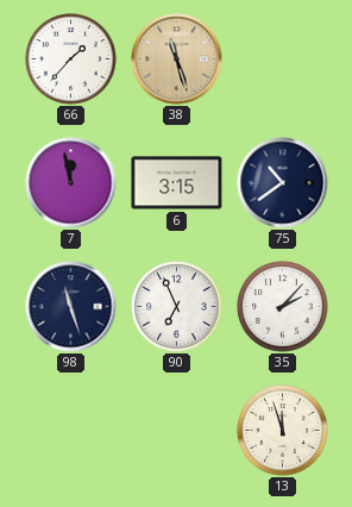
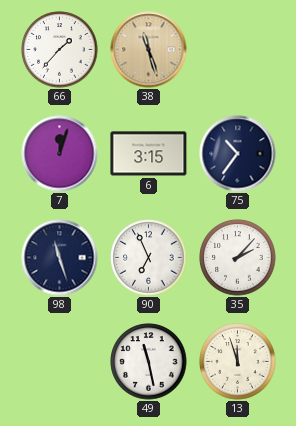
7: 11:58 -> 12:03
75: 10:39 -> 10:36
49: none -> 11:28
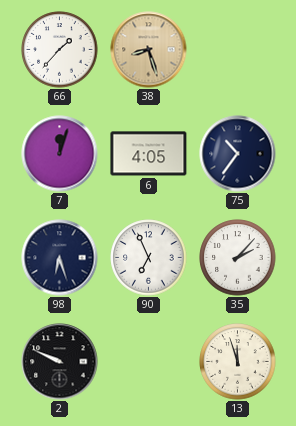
38: 11:27 -> 8:27
6: 3:15 -> 4:05
98: 11:27 -> 6:27
2: none -> 9:49
49: 11:28 -> none
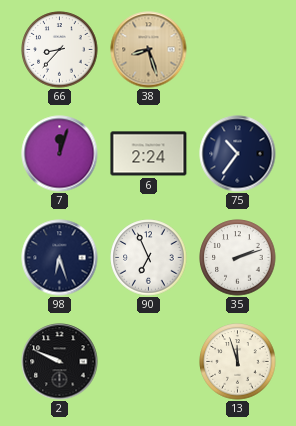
66: 1:37 -> 8:37
6: 4:05 -> 2:24
35: 2:07 -> 2:12
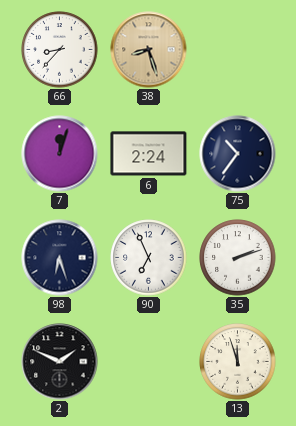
2: 9:49 -> 1:49
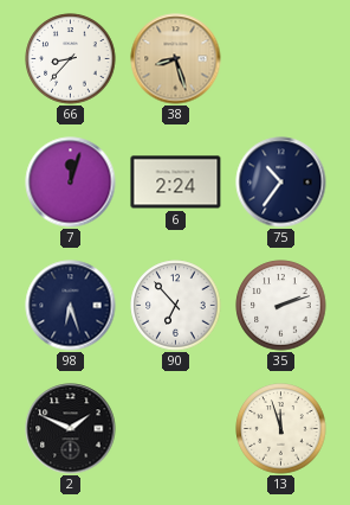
90: 6:56 -> 6:53
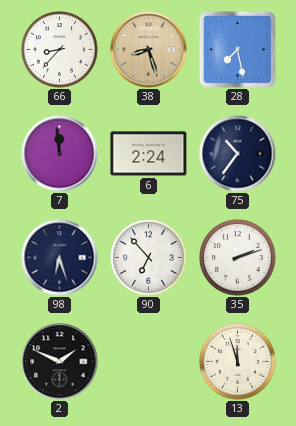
28: none -> 7:28
7: 12:03 -> 11:59
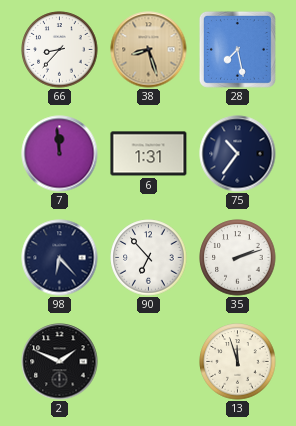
6: 2:24 -> 1:31
98: 6:27 -> 6:23
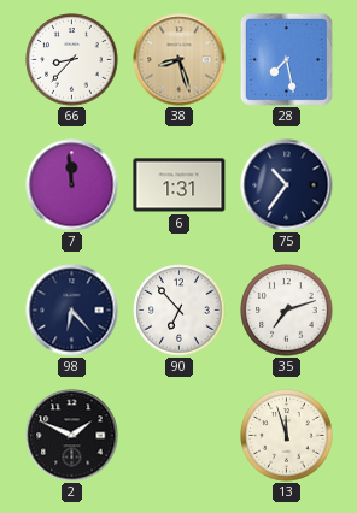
35: 2:12 -> 7:12
